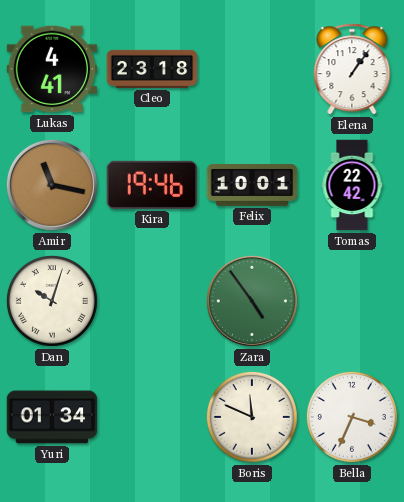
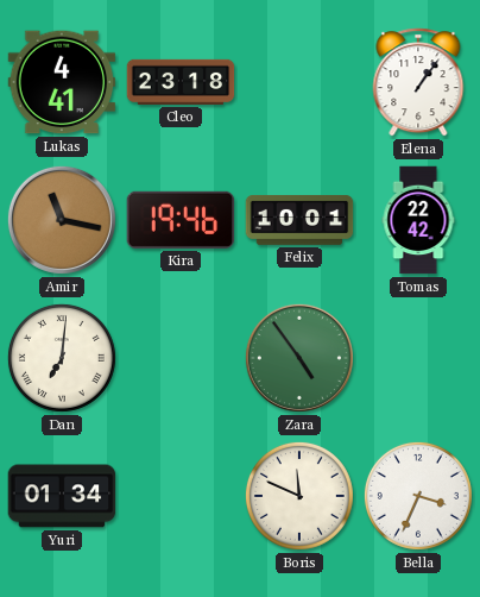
Dan: 10:03 -> 7:01
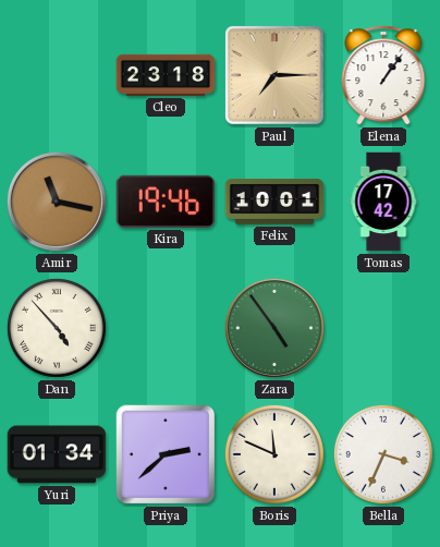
Lukas: 4:41 -> none
Paul: none -> 7:15
Tomas: 22:42 -> 17:42
Dan: 7:01 -> 4:53
Priya: none -> 2:38
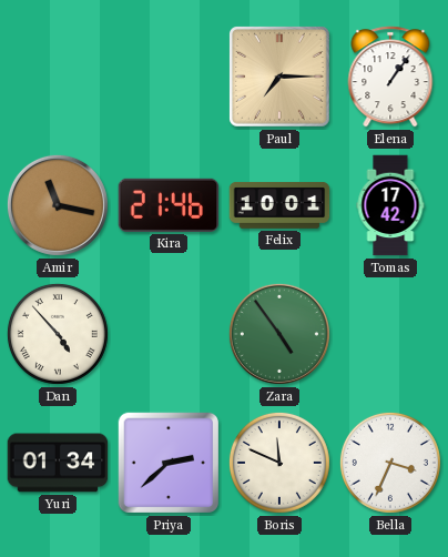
Cleo: 23:18 -> none
Kira: 19:46 -> 21:46
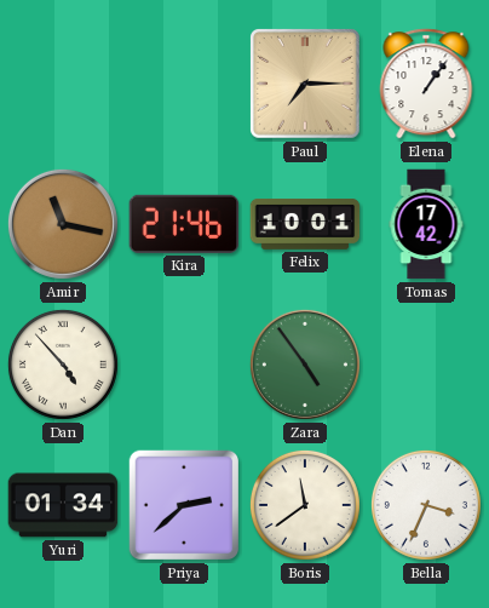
Boris: 11:49 -> 11:39
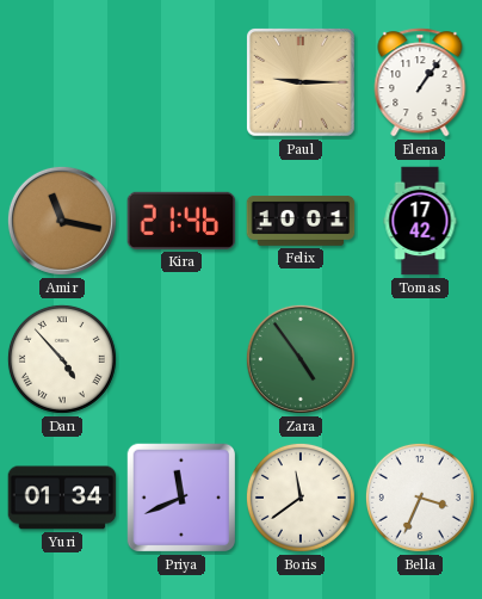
Paul: 7:15 -> 9:15
Priya: 2:38 -> 11:41
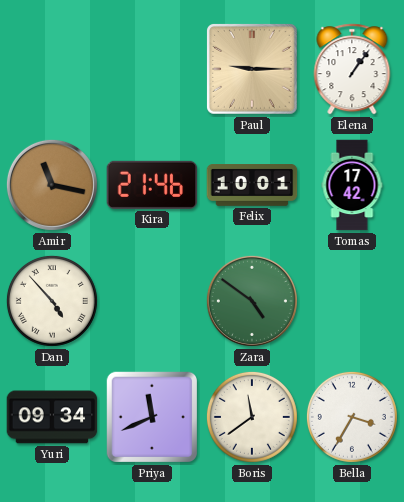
Zara: 4:54 -> 4:51
Yuri: 01:34 -> 09:34
Bella: 3:34 -> 3:35
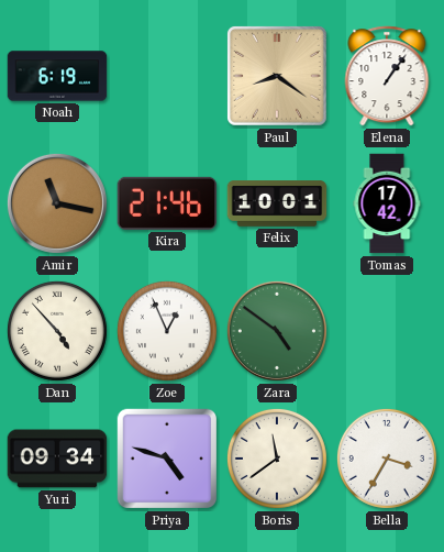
Noah: none -> 6:19
Paul: 9:15 -> 8:21
Zoe: none -> 12:56
Priya: 11:41 -> 4:48
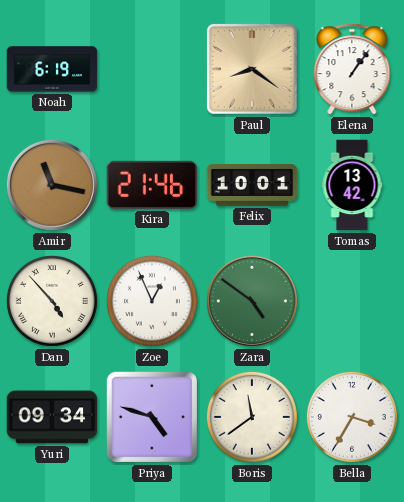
Tomas: 17:42 -> 13:42
